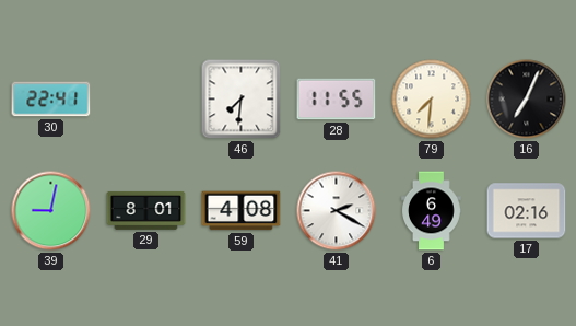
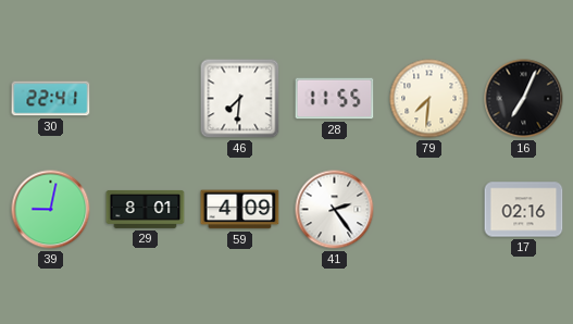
59: 4:08 -> 4:09
41: 2:20 -> 2:24
6: 6:49 -> none
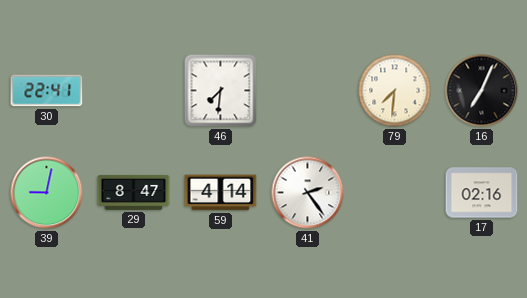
28: 11:55 -> none
29: 8:01 -> 8:47
59: 4:09 -> 4:14
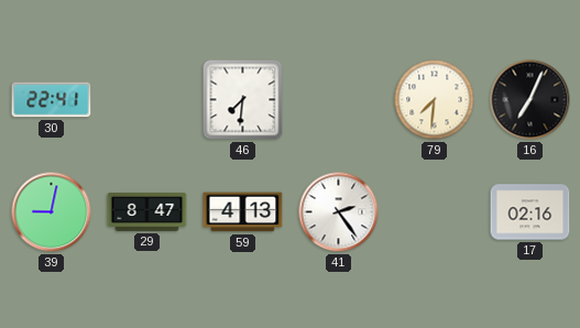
59: 4:14 -> 4:13
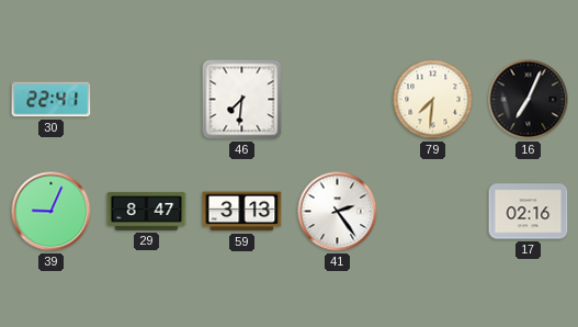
39: 9:02 -> 9:04
59: 4:13 -> 3:13
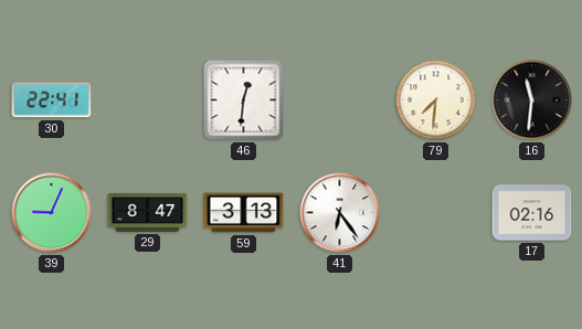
46: 7:31 -> 12:31
16: 7:04 -> 11:31
41: 2:24 -> 6:24
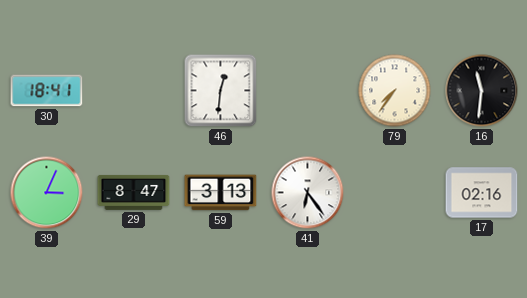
30: 22:41 -> 18:41
79: 7:31 -> 7:36
39: 9:04 -> 3:04
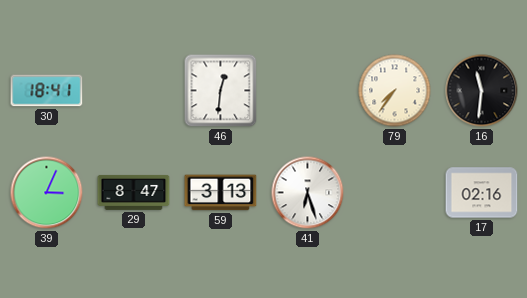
41: 6:24 -> 6:27
